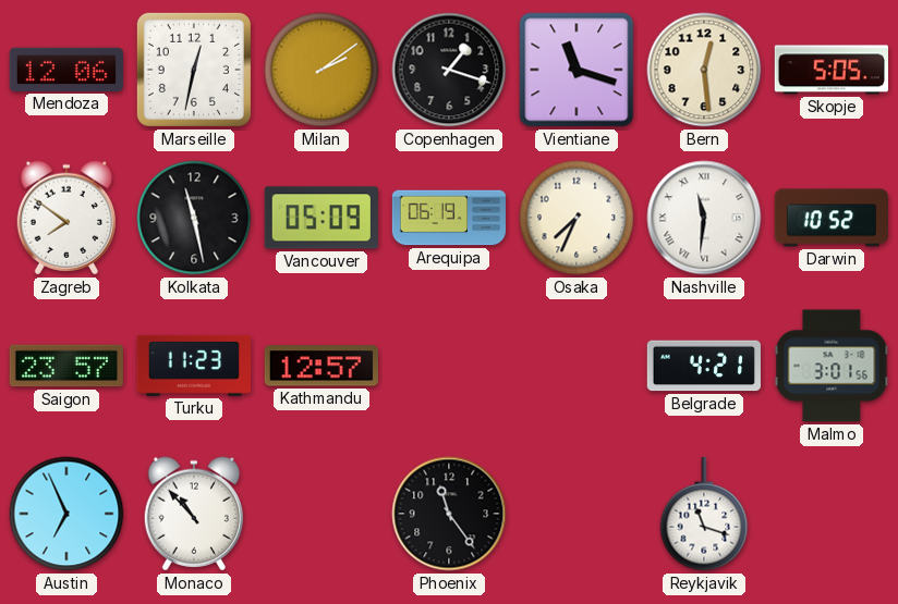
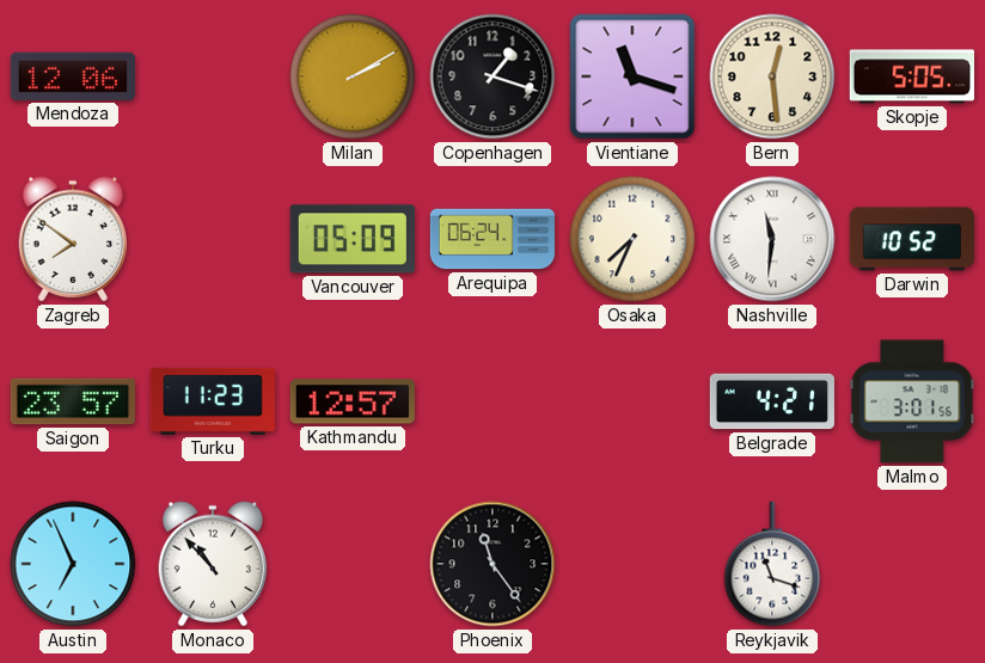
Marseille: 12:32 -> none
Milan: 2:09 -> 2:10
Kolkata: 11:28 -> none
Arequipa: 06:19 -> 06:24
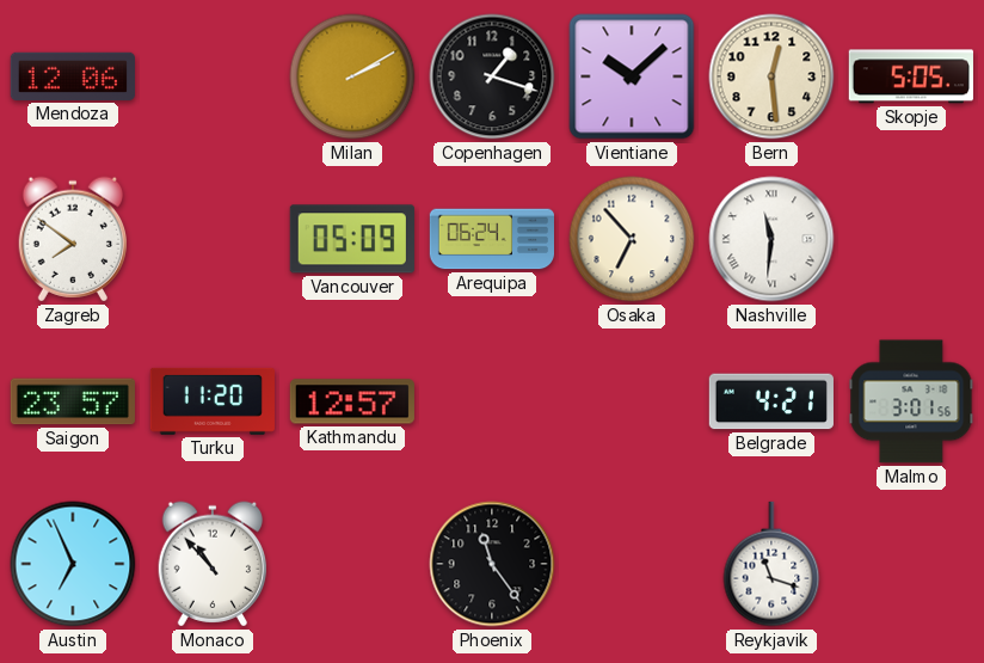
Vientiane: 11:18 -> 10:08
Osaka: 7:34 -> 6:53
Darwin: 10:52 -> none
Turku: 11:23 -> 11:20
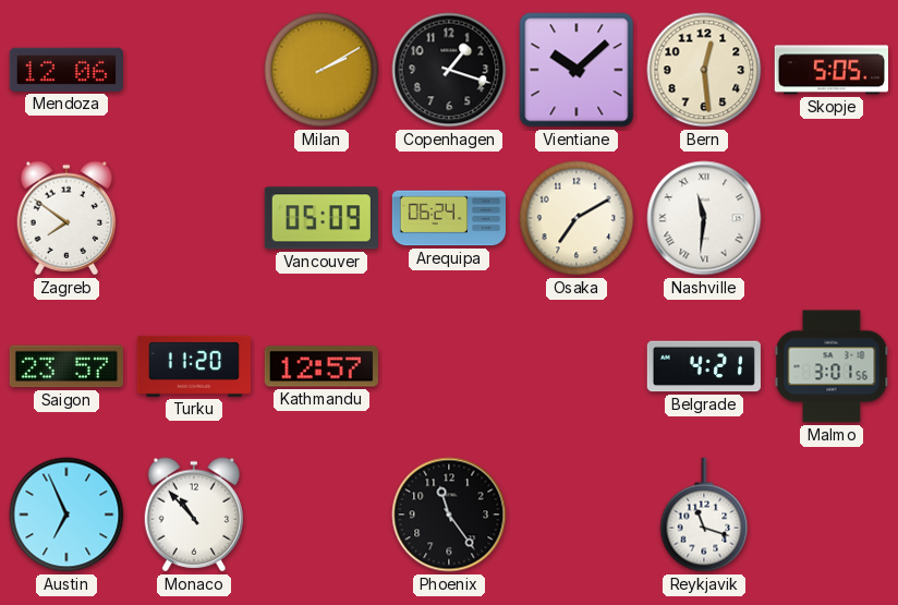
Osaka: 6:53 -> 7:10
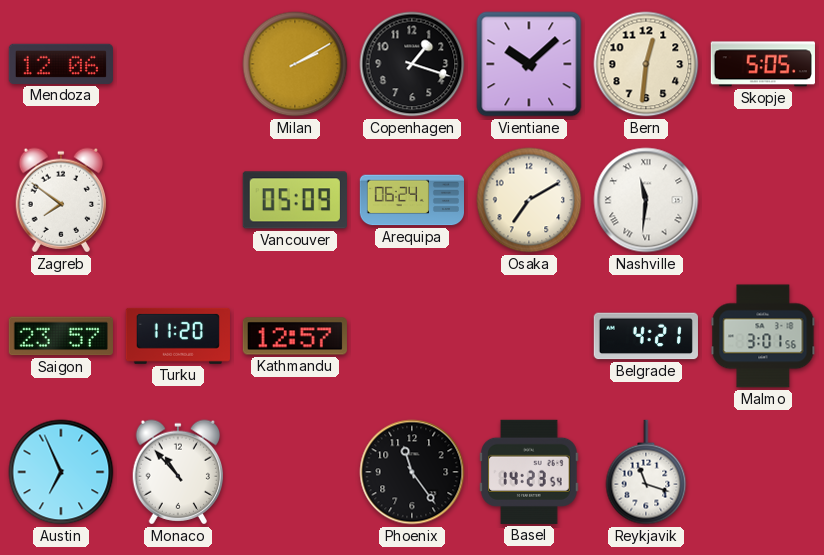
Bern: 12:29 -> 12:31
Basel: none -> 14:23
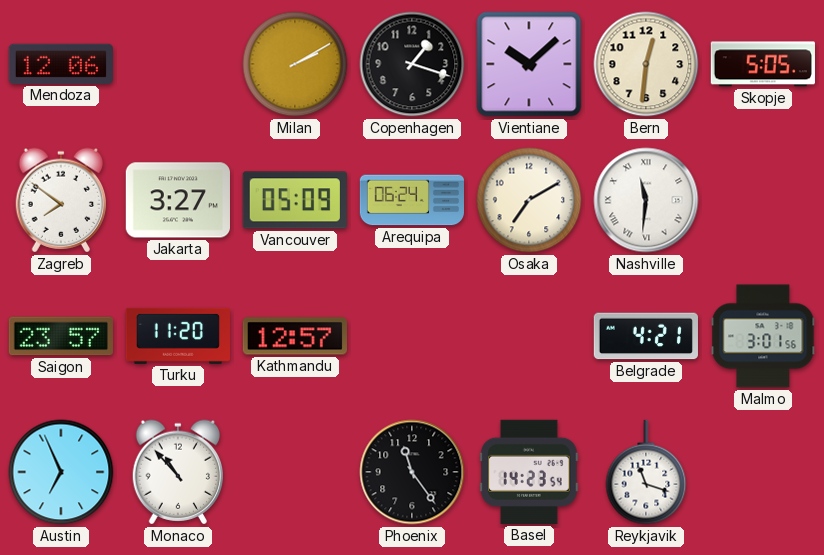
Jakarta: none -> 3:27
